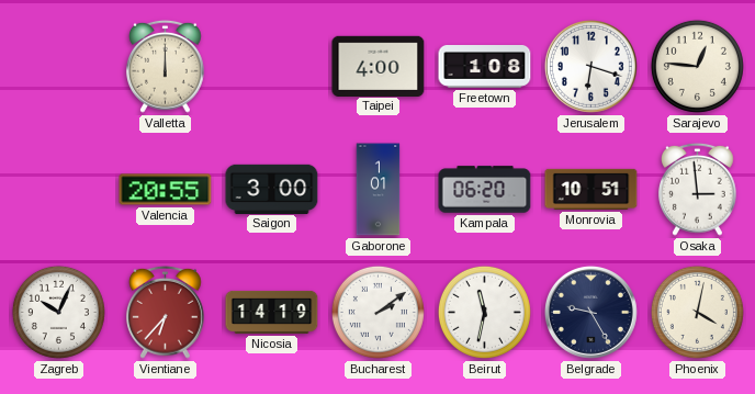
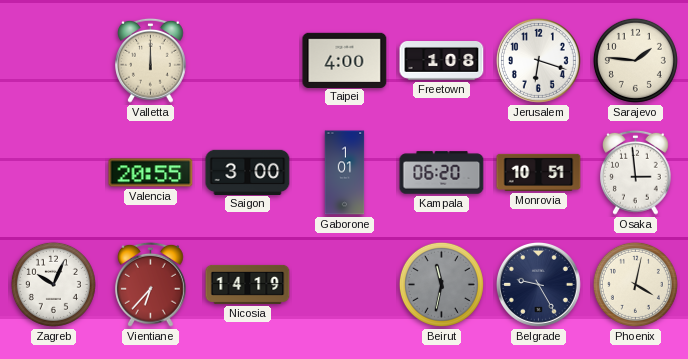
Sarajevo: 12:46 -> 1:46
Bucharest: 2:09 -> none
Beirut dial: white -> grey
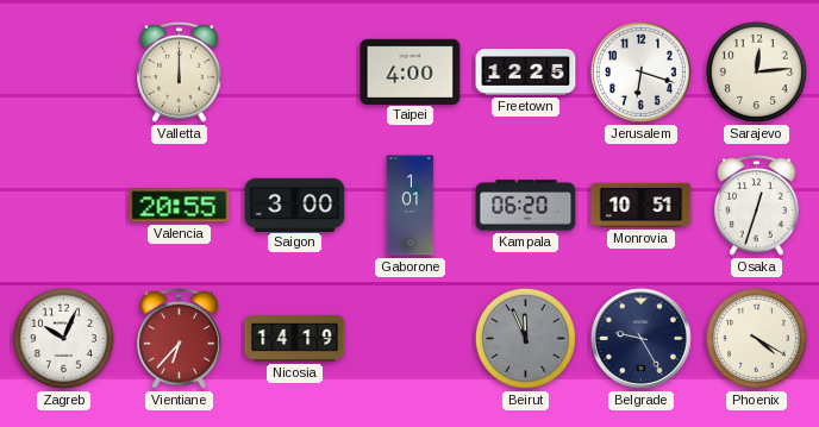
Freetown: 1:08 -> 12:25
Sarajevo: 1:46 -> 12:14
Osaka: 2:59 -> 12:33
Beirut: 11:32 -> 11:56
Phoenix: 4:02 -> 4:20
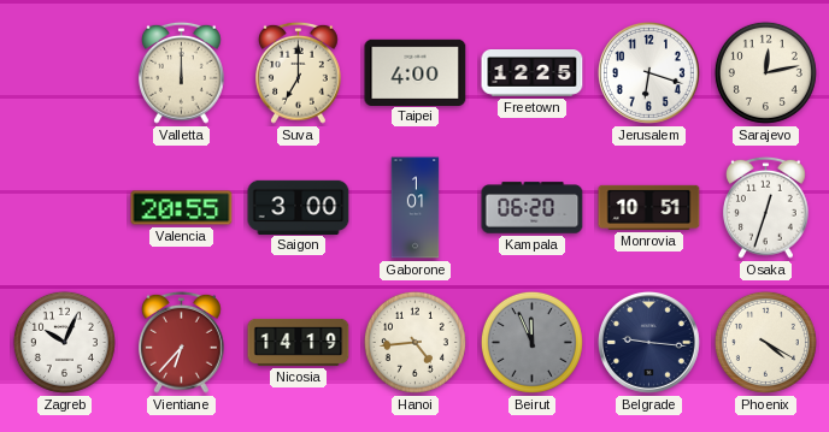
Suva: none -> 7:00
Sarajevo: 12:14 -> 12:13
Hanoi: none -> 4:44
Belgrade: 9:25 -> 9:16
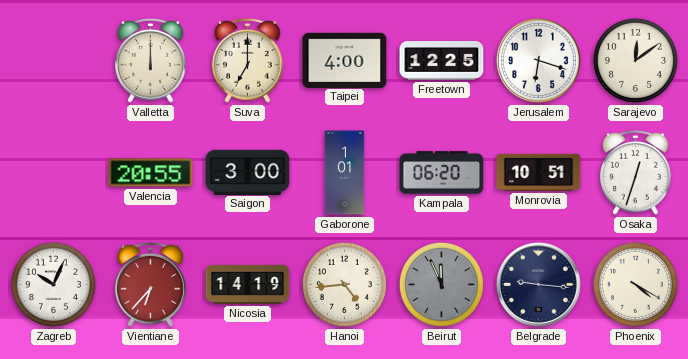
Sarajevo: 12:13 -> 12:09
